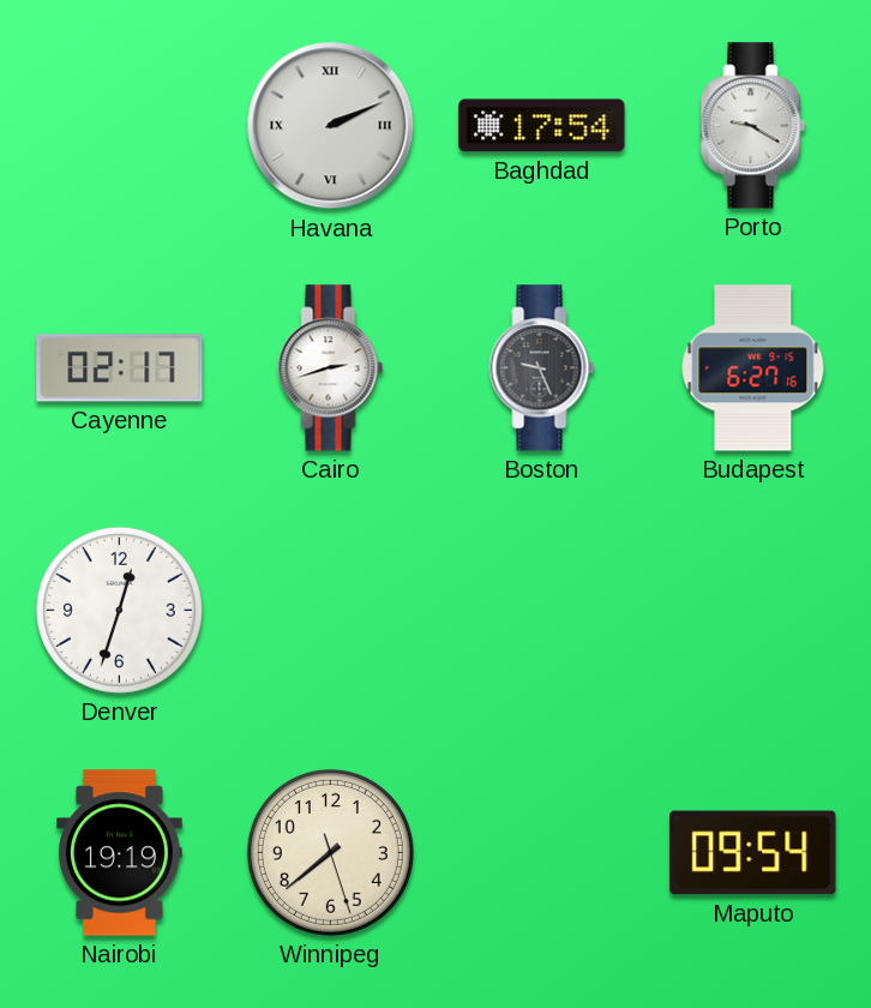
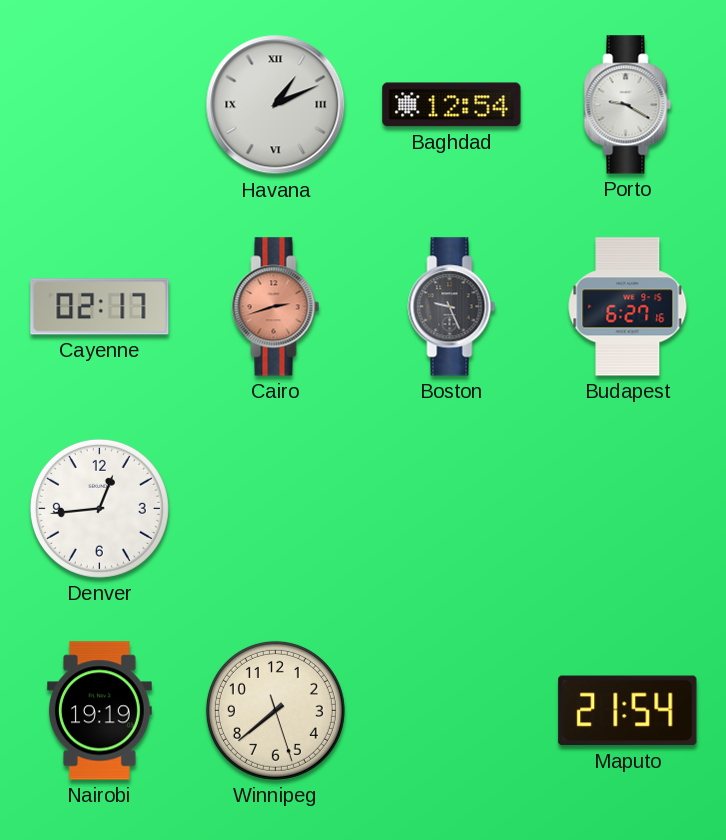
Havana: 2:11 -> 1:11
Baghdad: 17:54 -> 12:54
Cairo dial: white -> salmon
Denver: 12:33 -> 12:44
Maputo: 09:54 -> 21:54
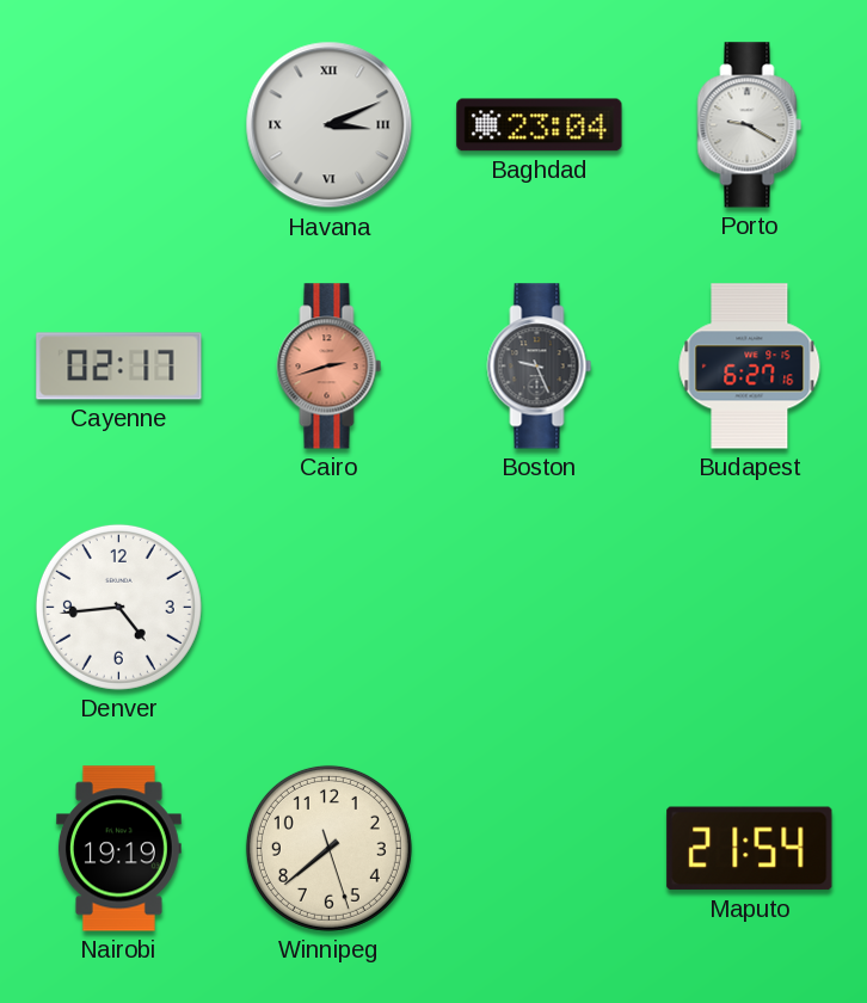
Havana: 1:11 -> 3:11
Baghdad: 12:54 -> 23:04
Denver: 12:44 -> 4:44
